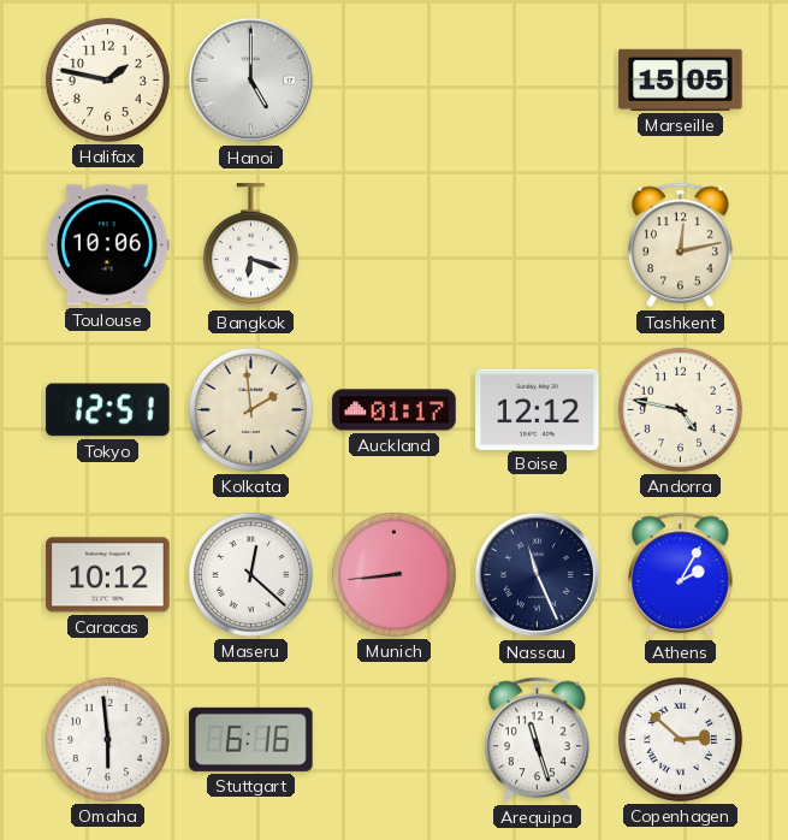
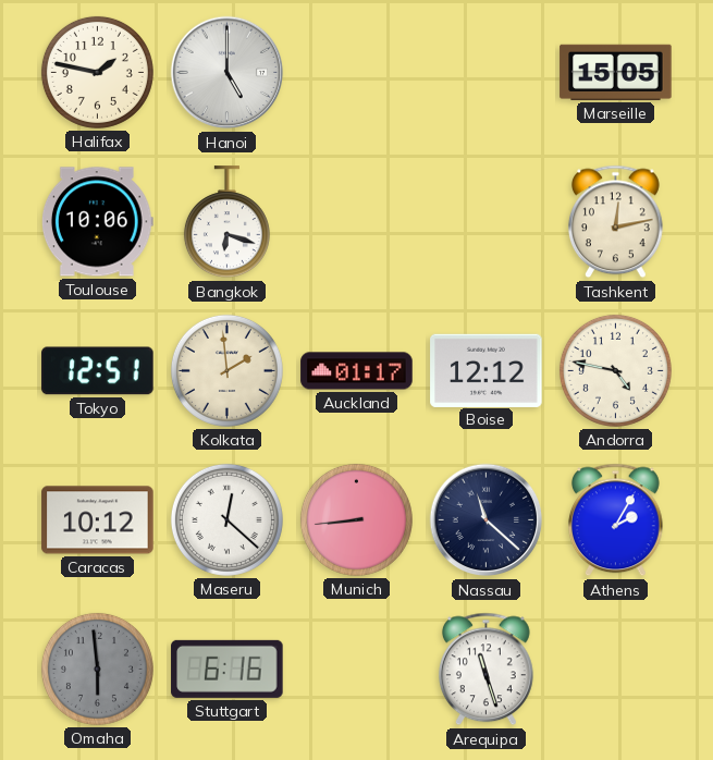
Nassau: 11:26 -> 11:22
Omaha dial: white -> grey
Copenhagen: 2:52 -> none
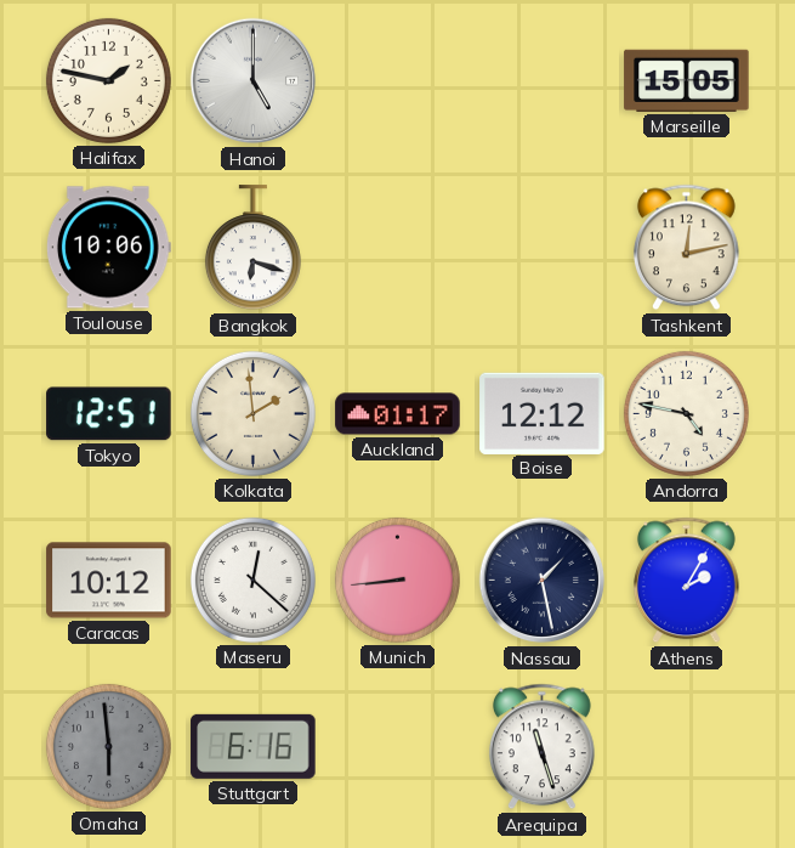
Nassau: 11:22 -> 1:28
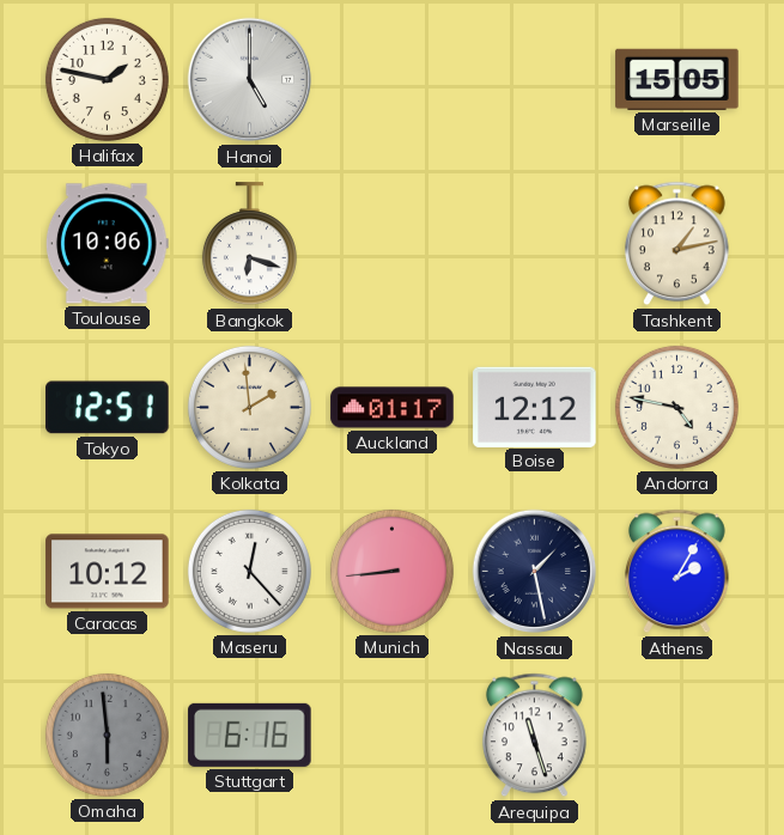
Tashkent: 12:13 -> 1:13
Maseru: 12:22 -> 12:23
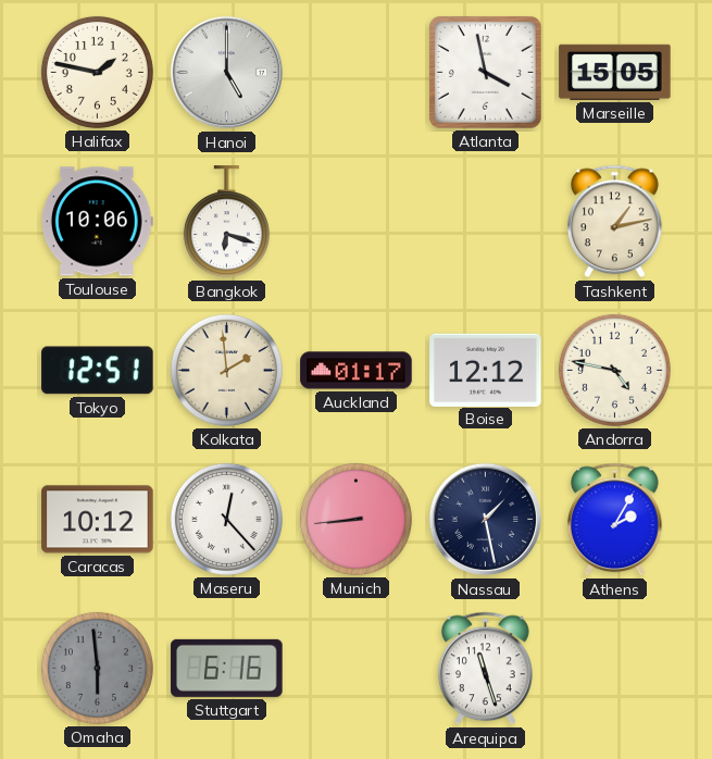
Atlanta: none -> 3:58
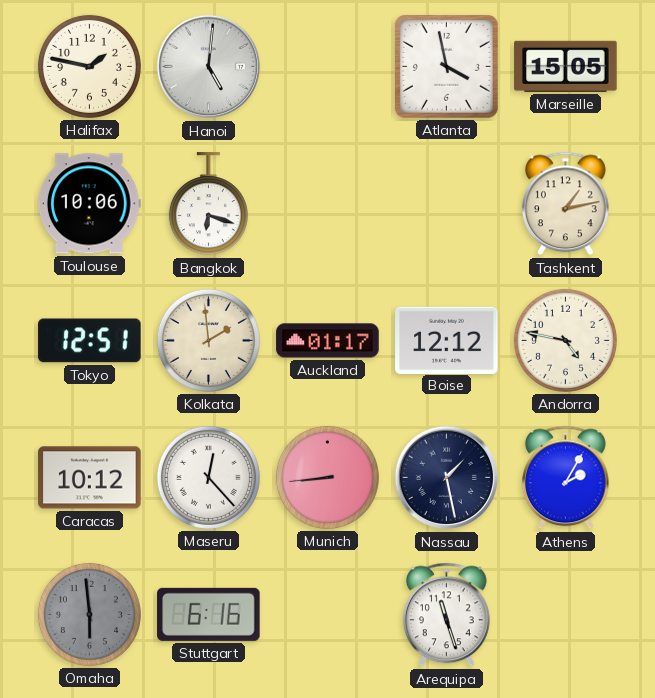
Hanoi: 5:00 -> 5:01
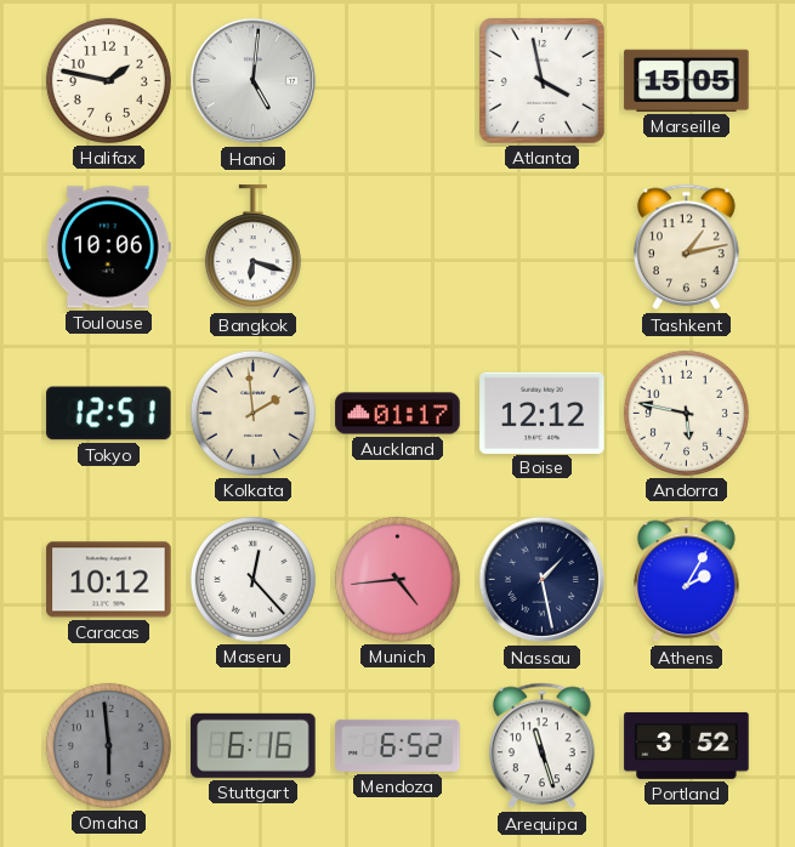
Andorra: 4:47 -> 5:47
Munich: 8:44 -> 4:44
Mendoza: none -> 6:52
Portland: none -> 3:52
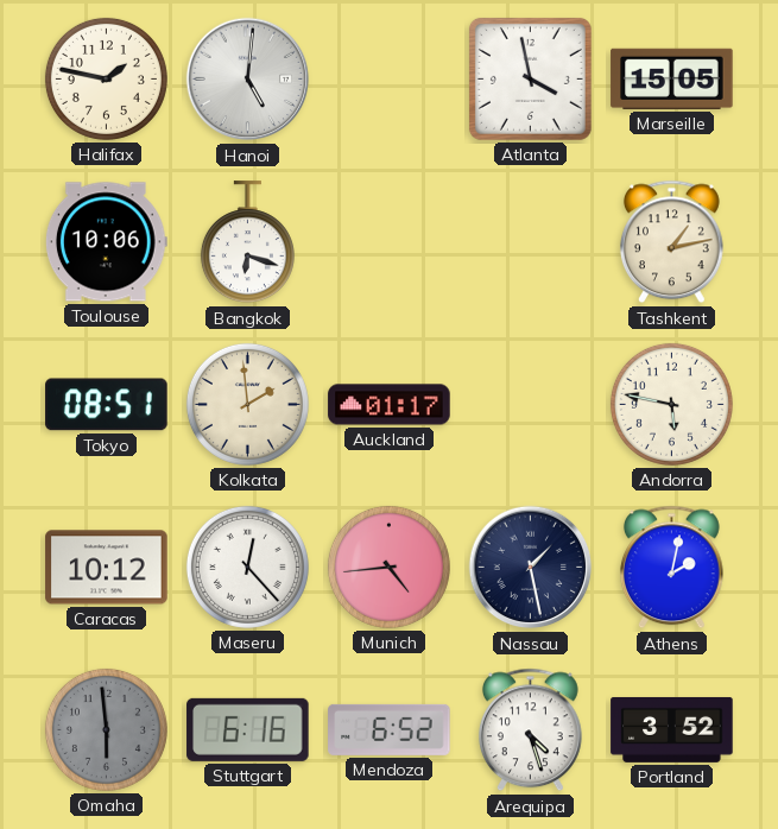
Tokyo: 12:51 -> 08:51
Boise: 12:12 -> none
Athens: 2:05 -> 2:02
Arequipa: 11:27 -> 4:27
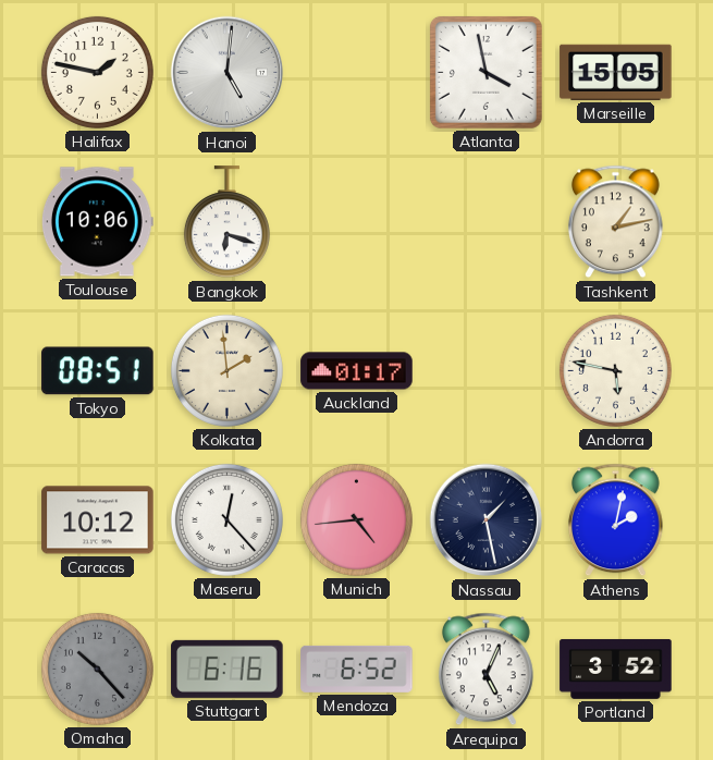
Omaha: 5:59 -> 10:23
Arequipa: 4:27 -> 5:04
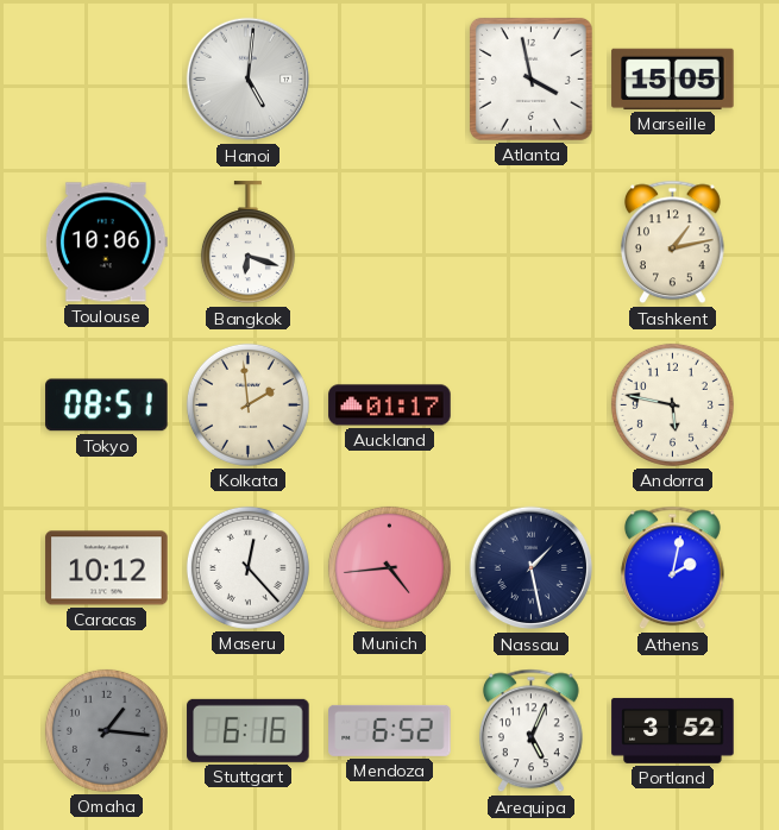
Halifax: 1:47 -> none
Omaha: 10:23 -> 1:16
